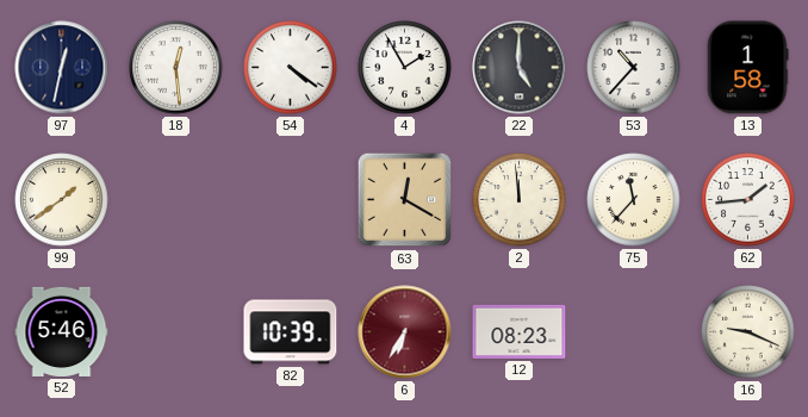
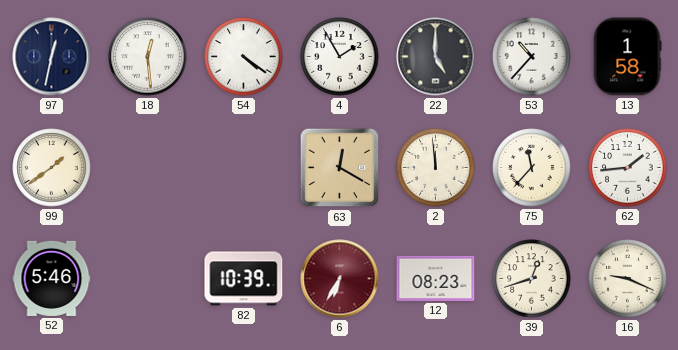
39: none -> 12:42
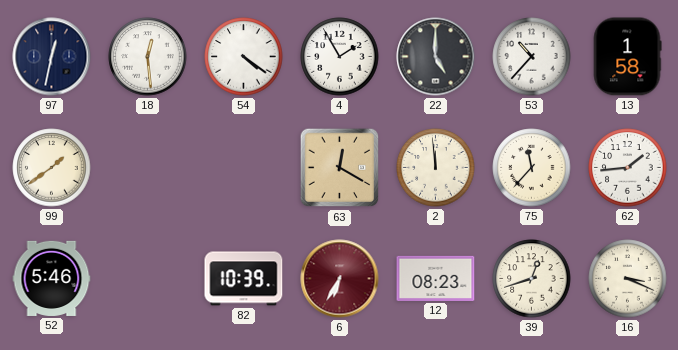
16: 9:19 -> 3:19
